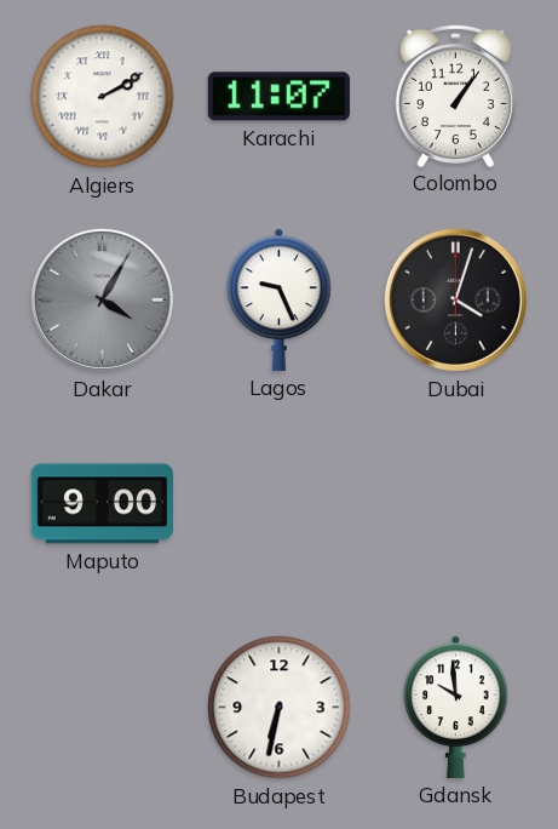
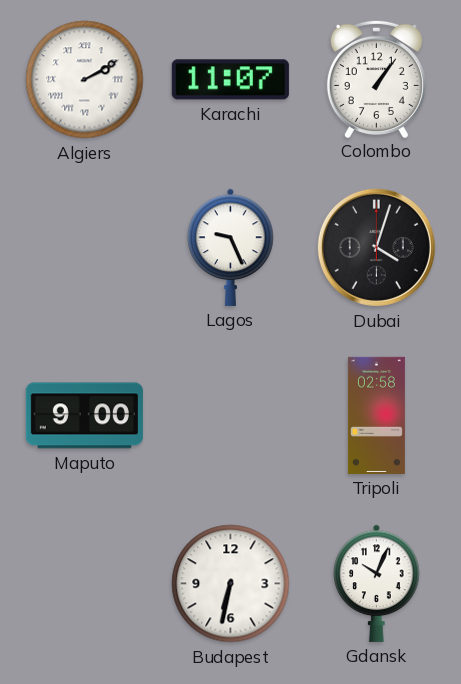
Dakar: 4:05 -> none
Tripoli: none -> 02:58
Gdansk: 9:59 -> 10:04
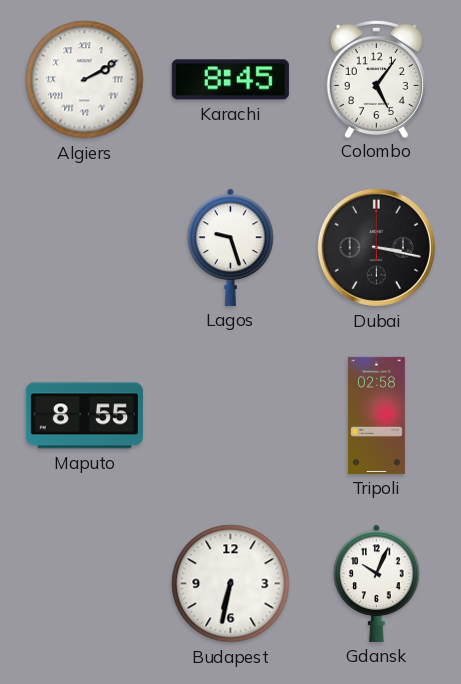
Karachi: 11:07 -> 8:45
Colombo: 1:06 -> 5:06
Lagos: 9:26 -> 9:27
Dubai: 4:03 -> 3:17
Maputo: 9:00 -> 8:55
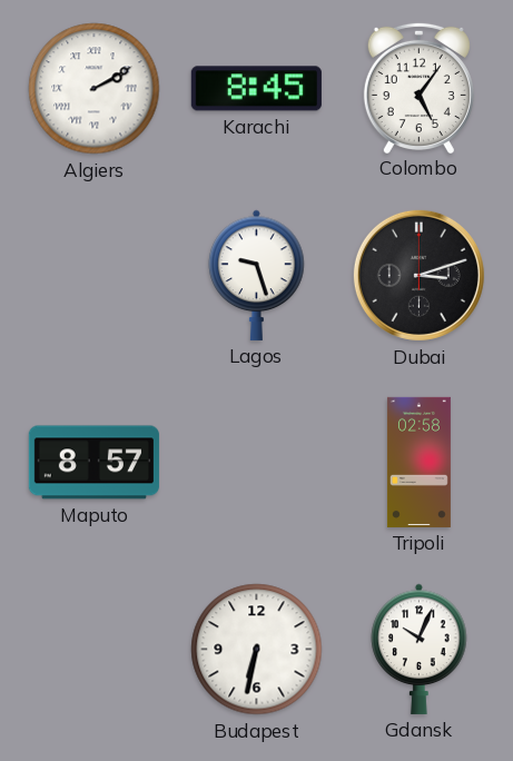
Dubai: 3:17 -> 3:12
Maputo: 8:55 -> 8:57
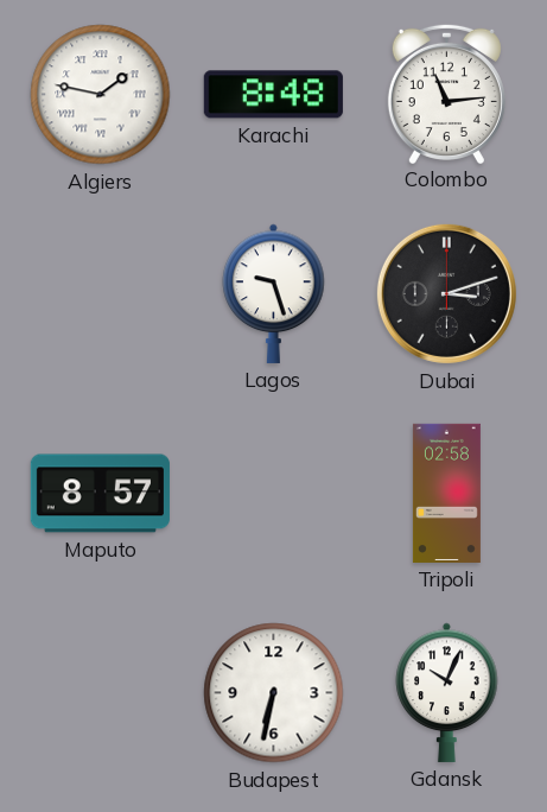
Algiers: 2:10 -> 1:47
Karachi: 8:45 -> 8:48
Colombo: 5:06 -> 11:14
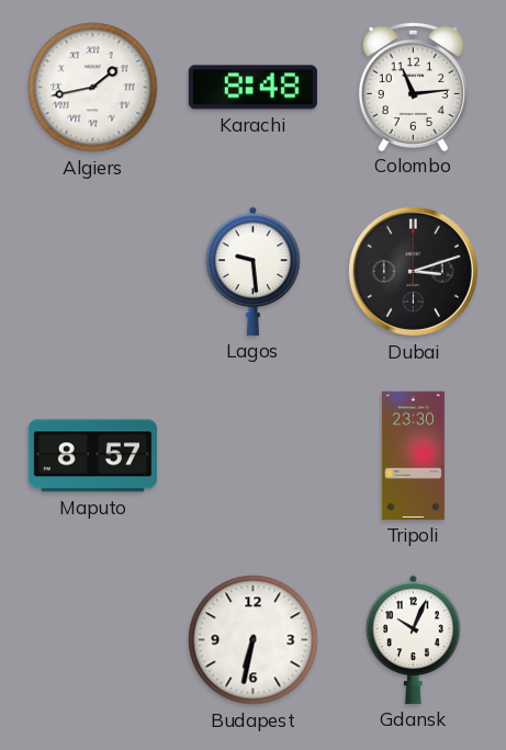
Algiers: 1:47 -> 1:43
Lagos: 9:27 -> 9:29
Tripoli: 02:58 -> 23:30
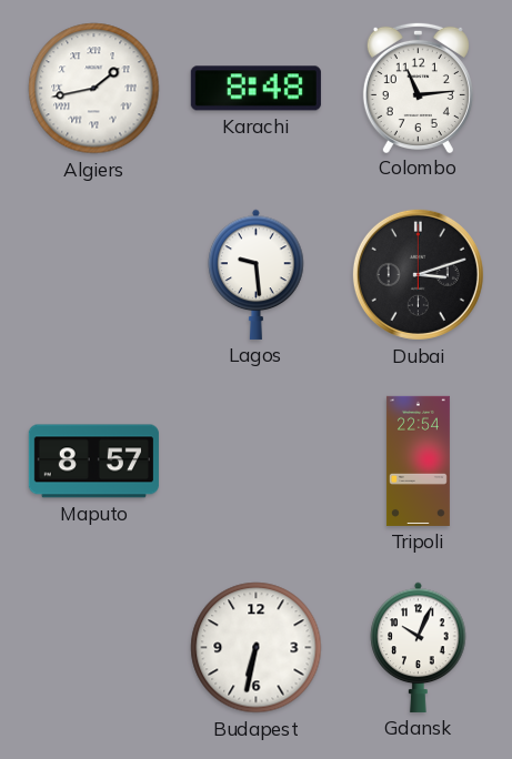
Tripoli: 23:30 -> 22:54
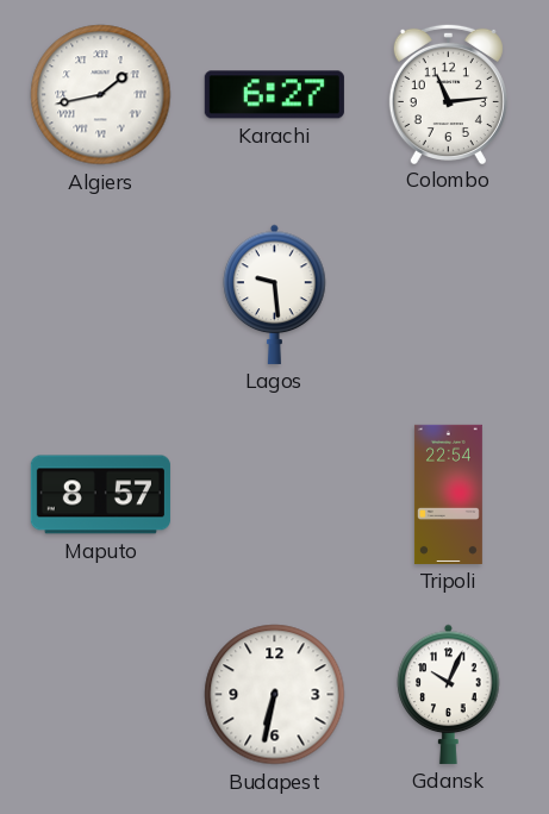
Karachi: 8:48 -> 6:27
Dubai: 3:12 -> none
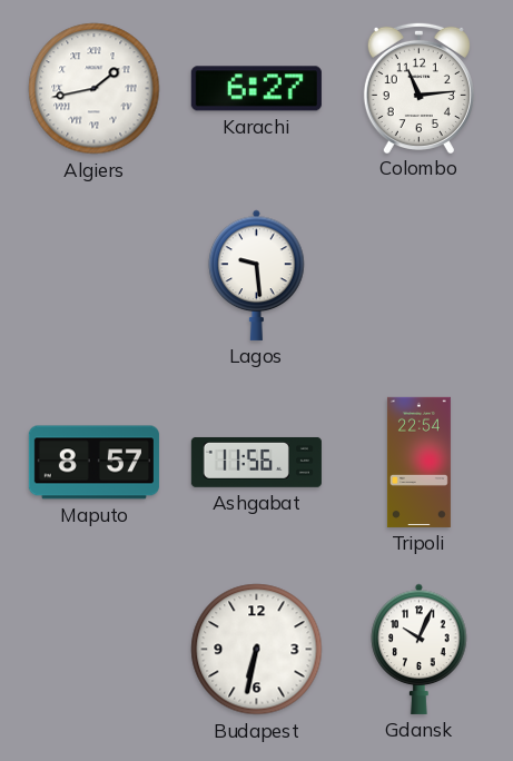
Ashgabat: none -> 11:56
